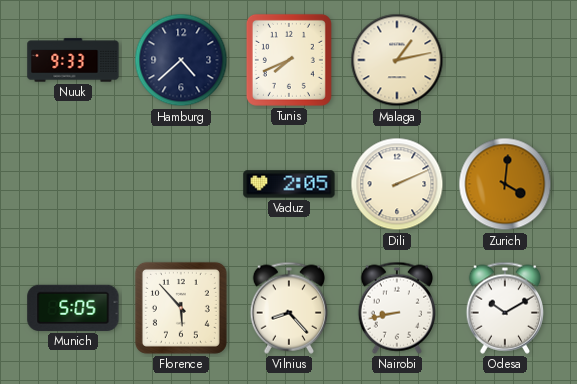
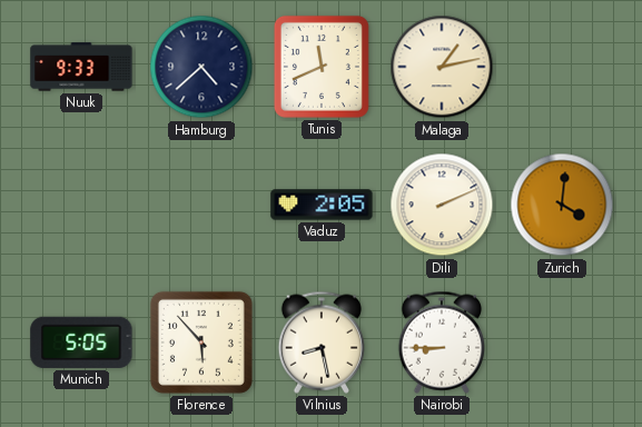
Tunis: 7:41 -> 11:41
Vilnius: 8:23 -> 8:28
Nairobi: 8:43 -> 8:45
Odesa: 10:10 -> none
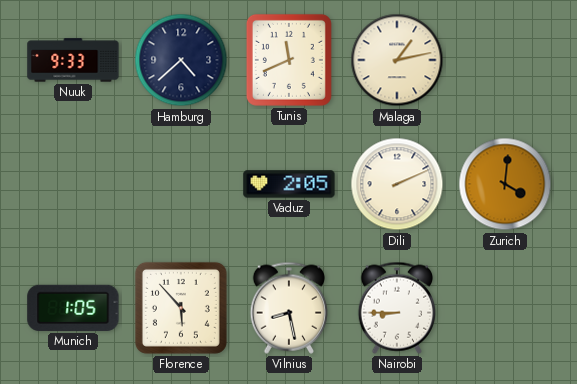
Munich: 5:05 -> 1:05
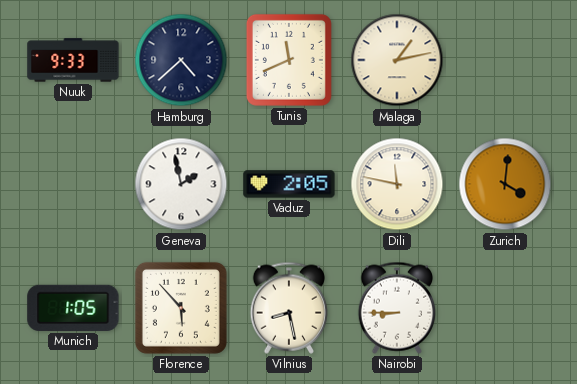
Geneva: none -> 1:58
Dili: 2:11 -> 11:47
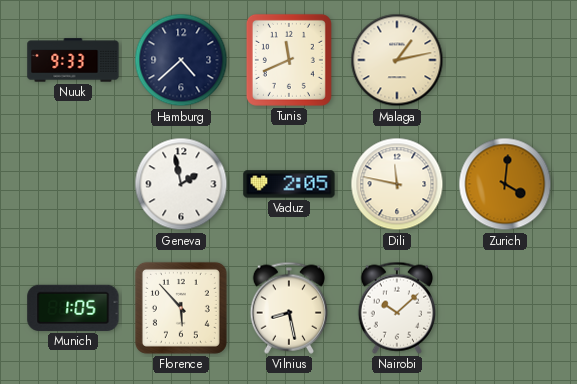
Nairobi: 8:45 -> 10:08
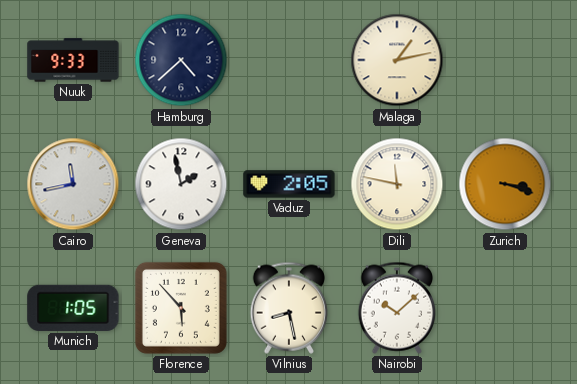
Tunis: 11:41 -> none
Cairo: none -> 11:43
Zurich: 4:01 -> 3:18
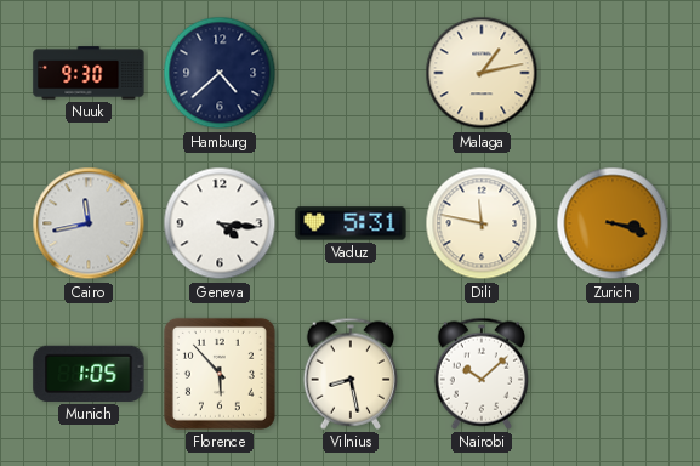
Nuuk: 9:33 -> 9:30
Geneva: 1:58 -> 4:16
Vaduz: 2:05 -> 5:31
